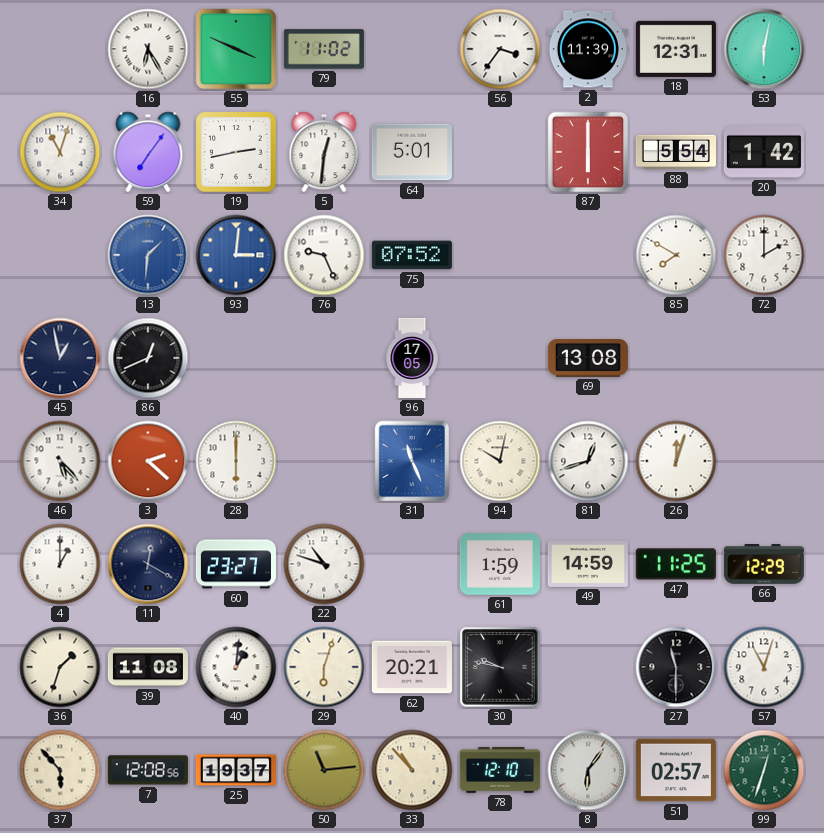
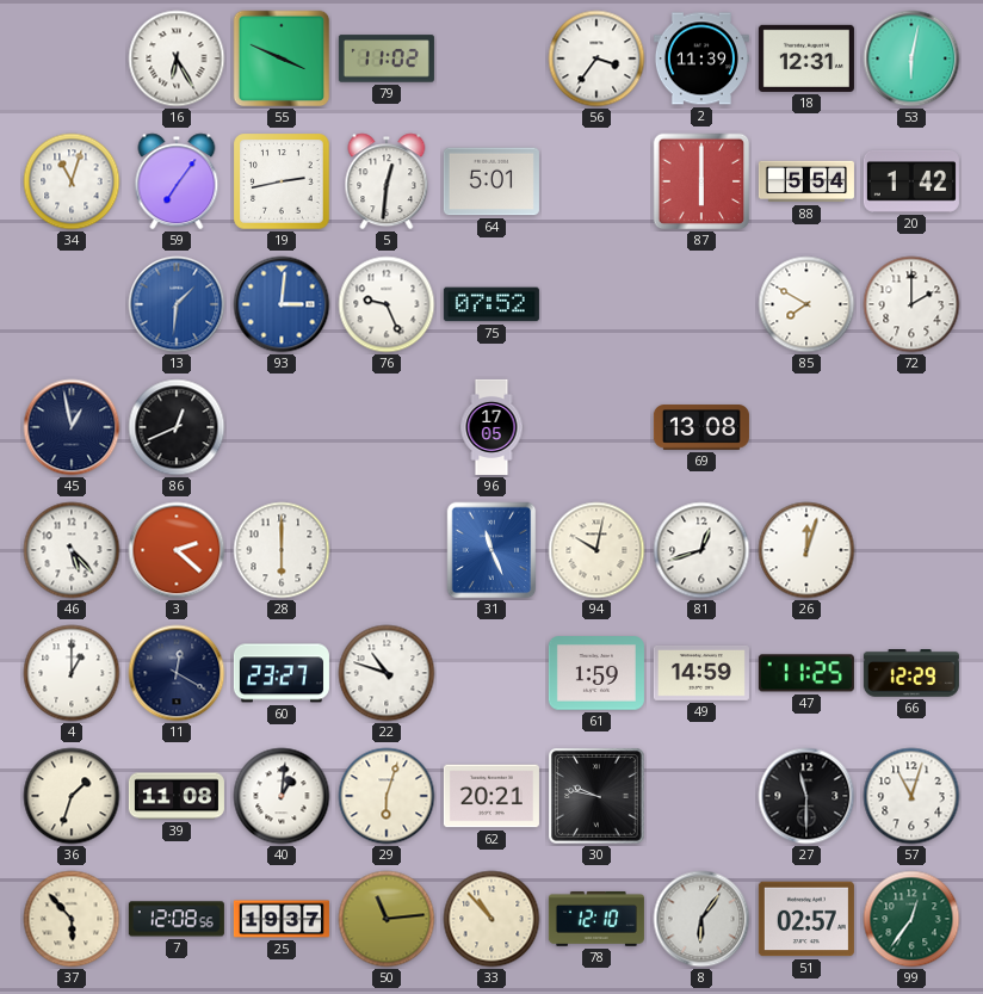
99: 12:33 -> 12:36
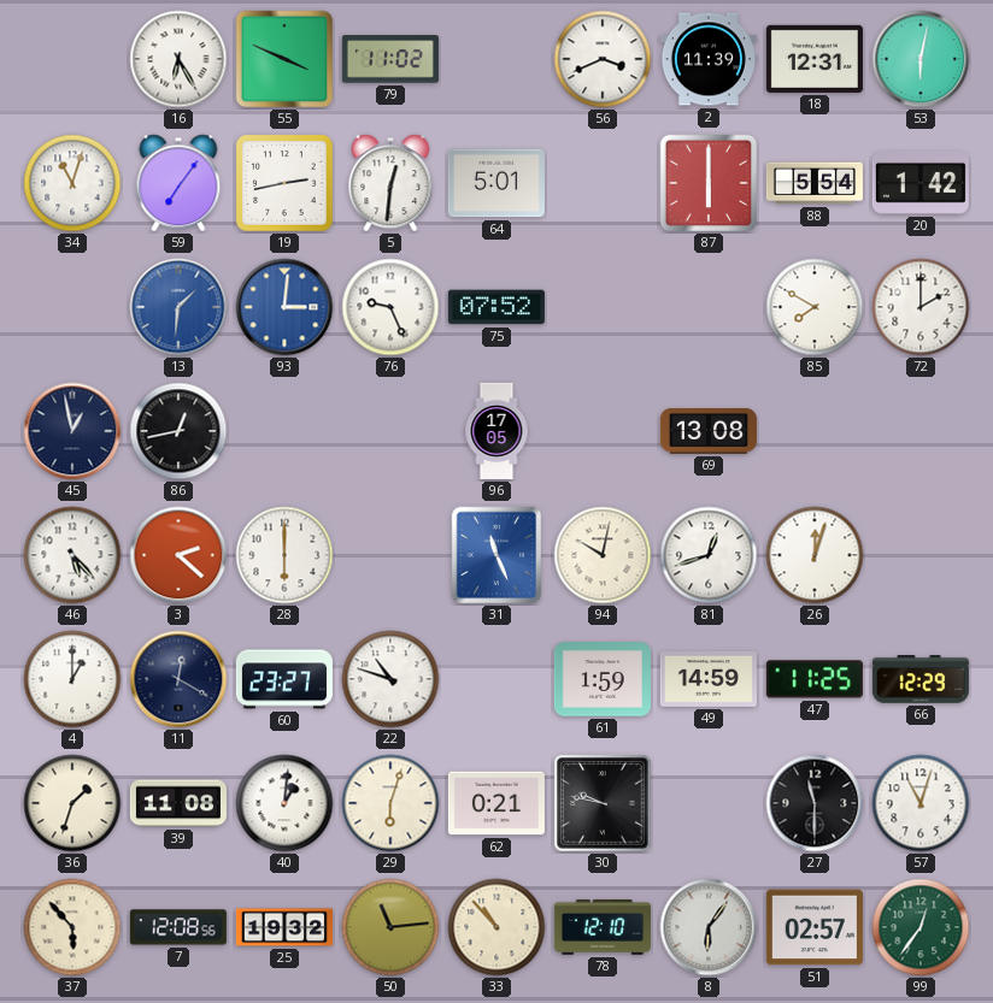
56: 3:36 -> 3:41
86: 12:41 -> 12:43
62: 20:21 -> 0:21
25: 19:37 -> 19:32
